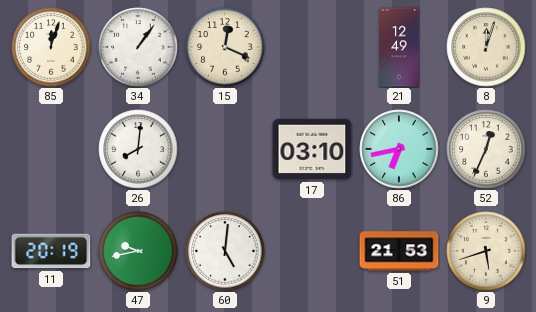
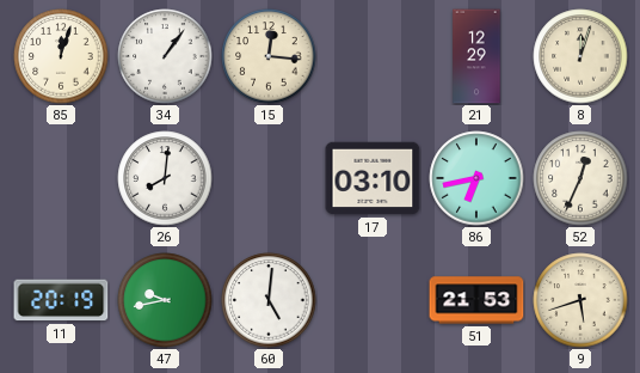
15: 12:19 -> 12:16
21: 12:49 -> 12:29
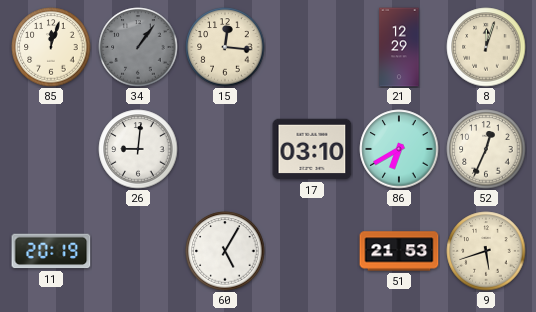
34 dial: white -> grey
26: 8:01 -> 9:01
86: 6:43 -> 6:40
47: 9:43 -> none
60: 5:01 -> 5:05
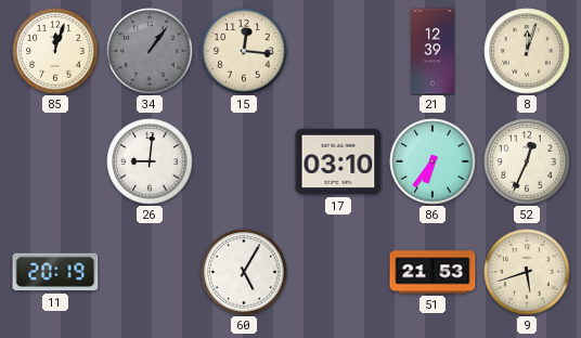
21: 12:29 -> 12:39
86: 6:40 -> 6:36
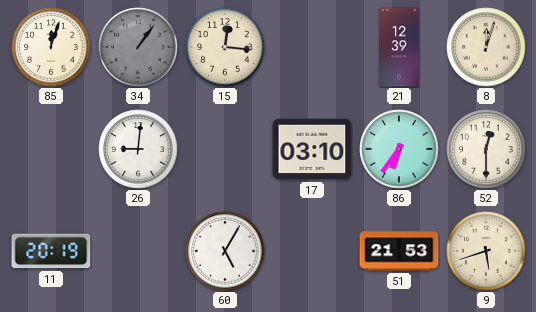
52: 12:34 -> 12:30
